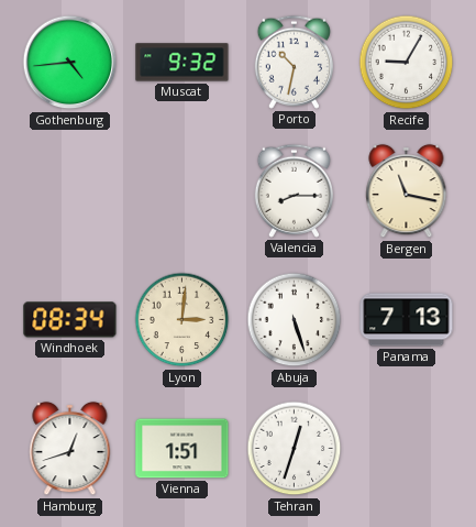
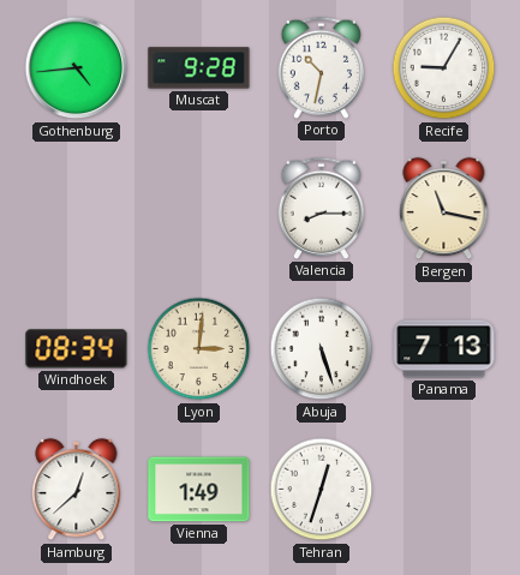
Muscat: 9:32 -> 9:28
Hamburg: 12:42 -> 12:38
Vienna: 1:51 -> 1:49
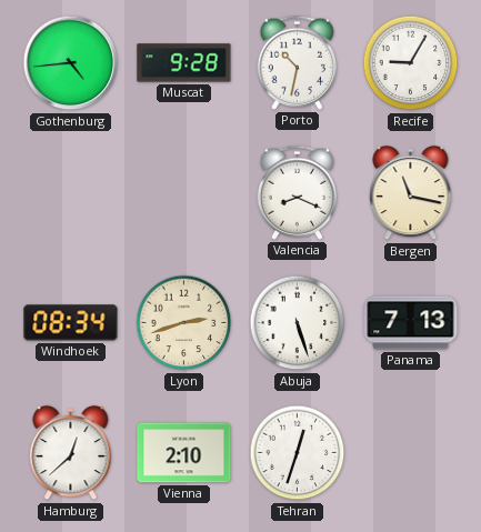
Valencia: 8:15 -> 8:19
Lyon: 3:01 -> 2:42
Vienna: 1:49 -> 2:10
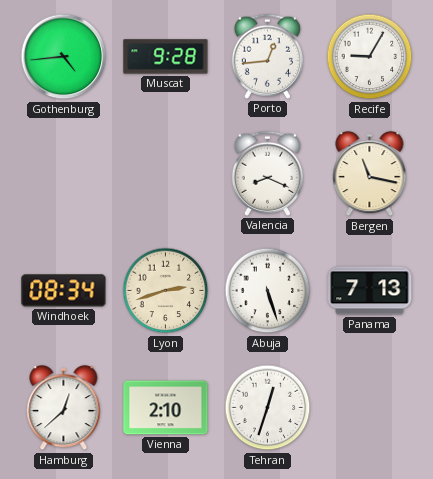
Porto: 10:32 -> 12:44
